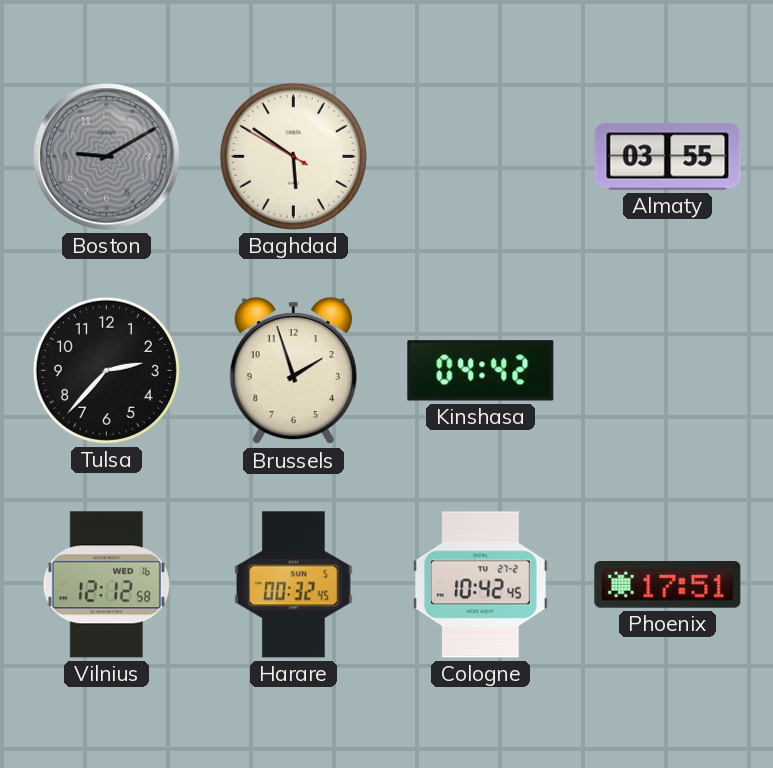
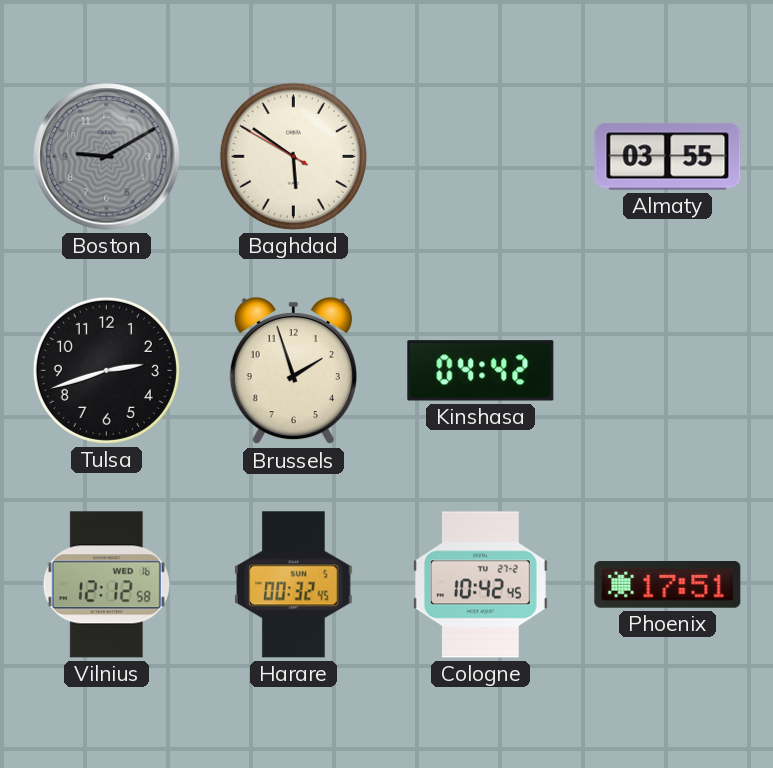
Tulsa: 2:37 -> 2:42
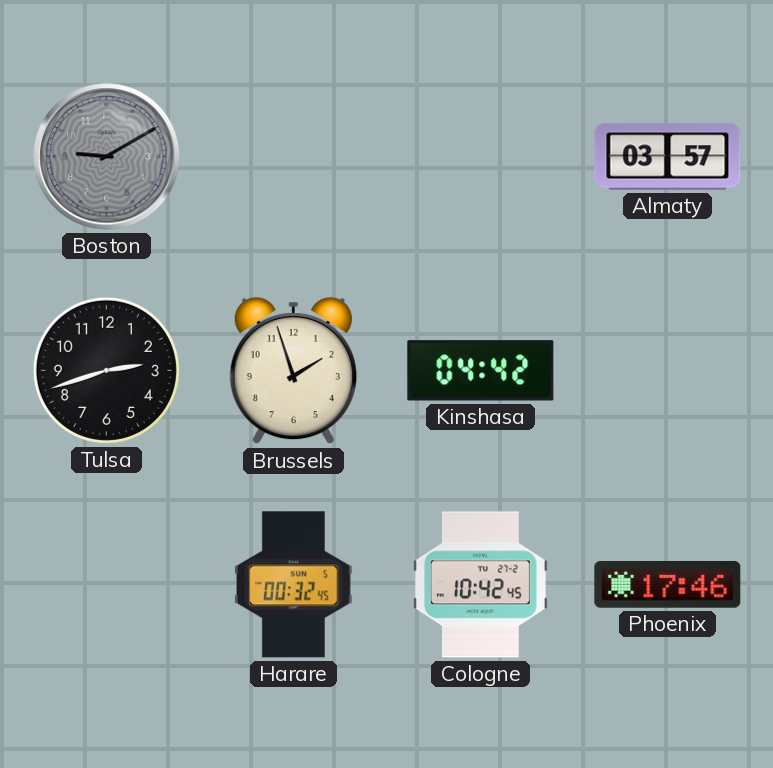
Baghdad: 5:50 -> none
Almaty: 03:55 -> 03:57
Vilnius: 12:12 -> none
Phoenix: 17:51 -> 17:46
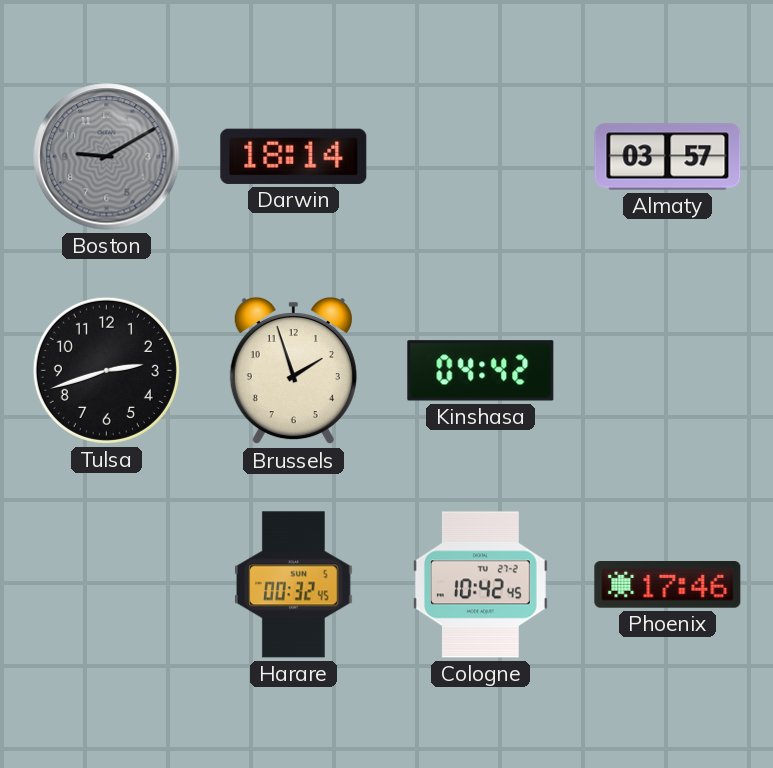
Darwin: none -> 18:14
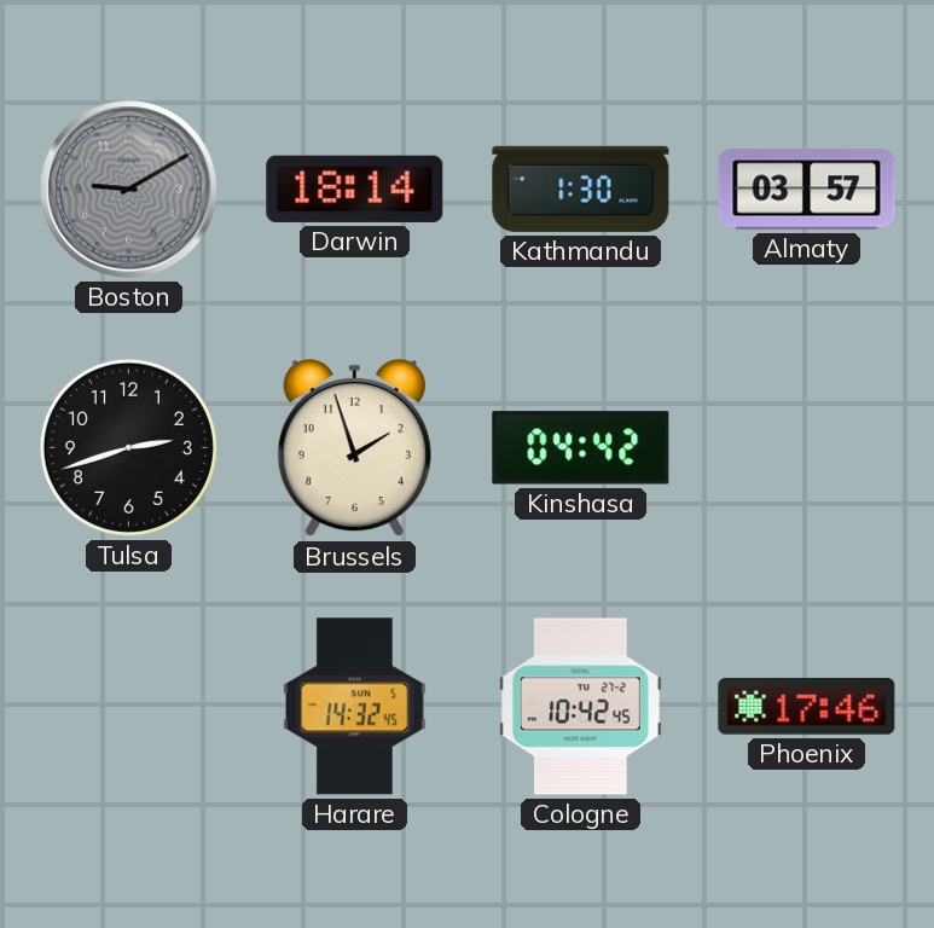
Kathmandu: none -> 1:30
Harare: 00:32 -> 14:32
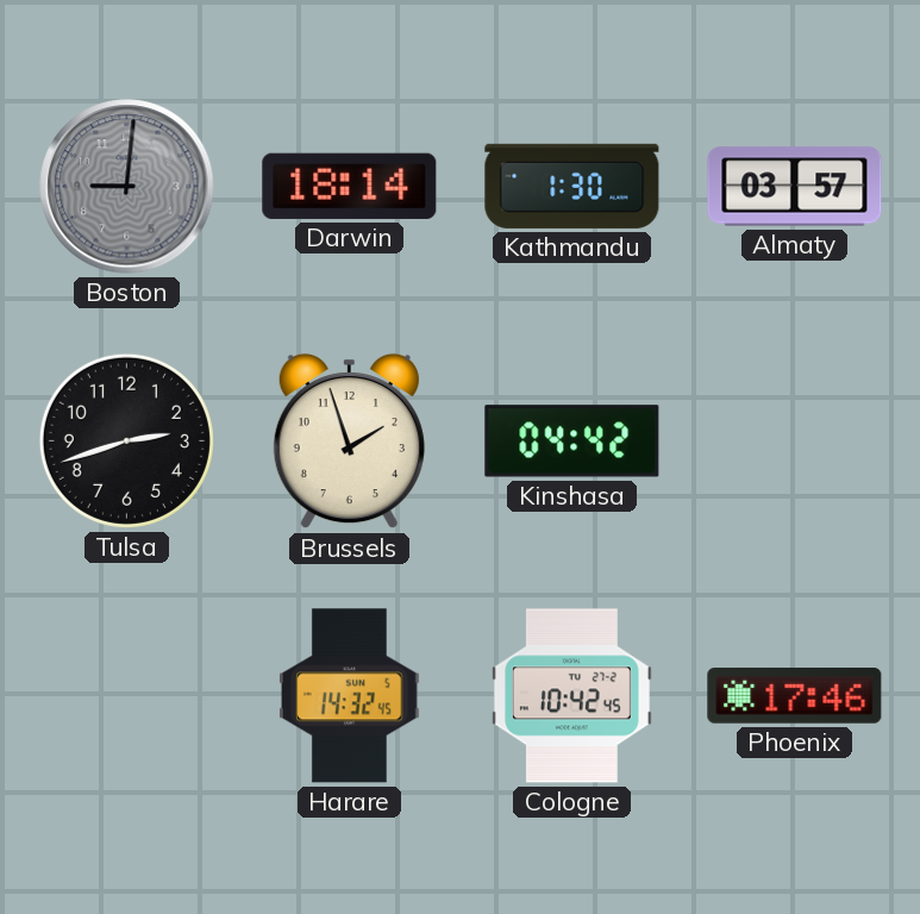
Boston: 9:10 -> 9:01
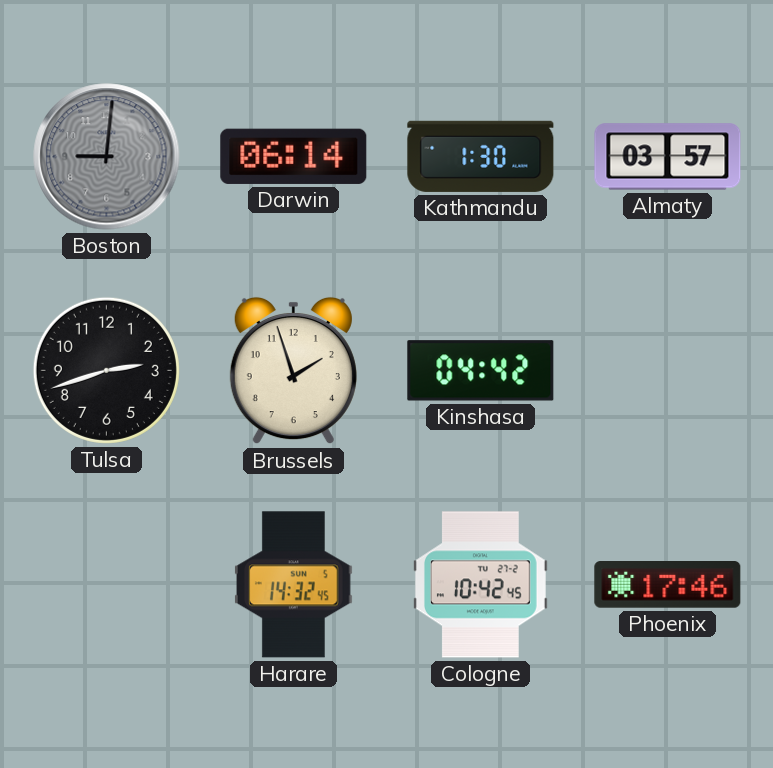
Darwin: 18:14 -> 06:14
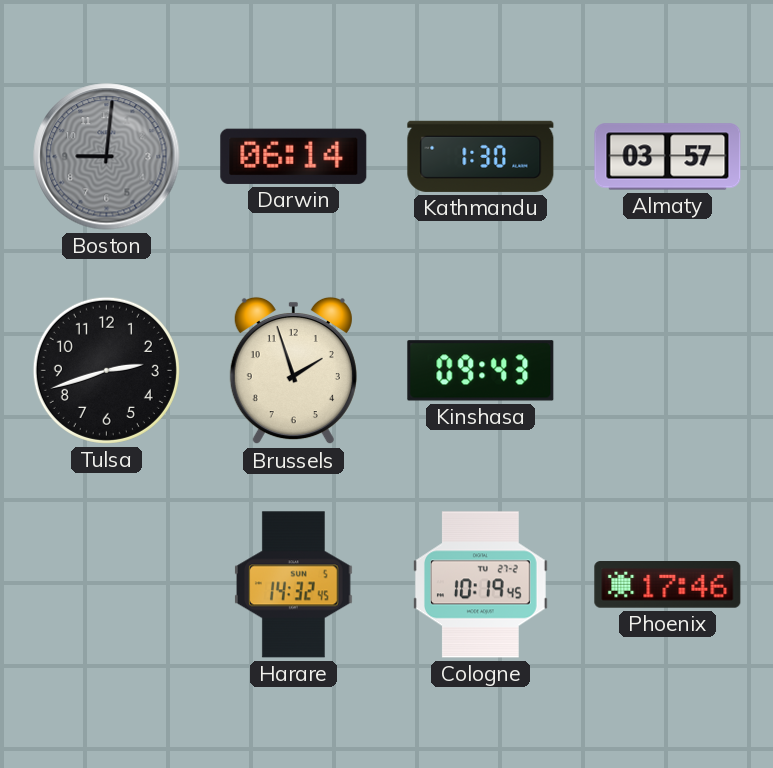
Kinshasa: 04:42 -> 09:43
Cologne: 10:42 -> 10:19
